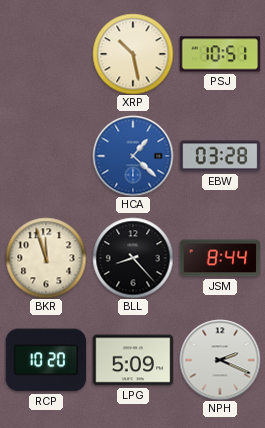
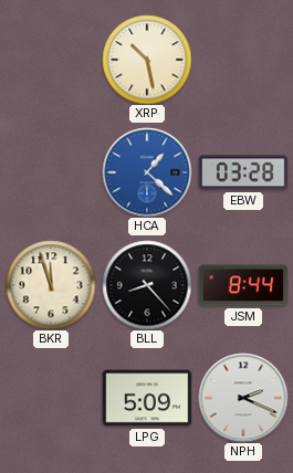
PSJ: 10:51 -> none
RCP: 10:20 -> none
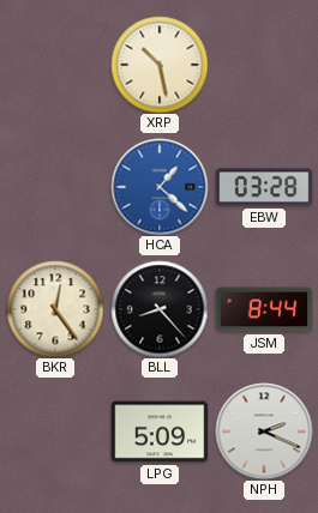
BKR: 11:57 -> 12:24
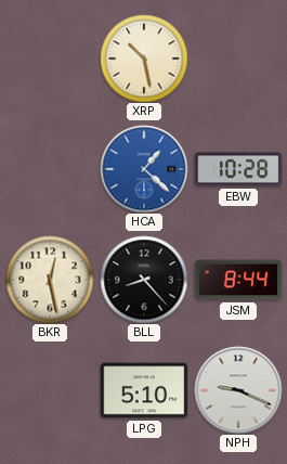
EBW: 03:28 -> 10:28
BKR: 12:24 -> 12:28
LPG: 5:09 -> 5:10
NPH: 2:19 -> 9:19
